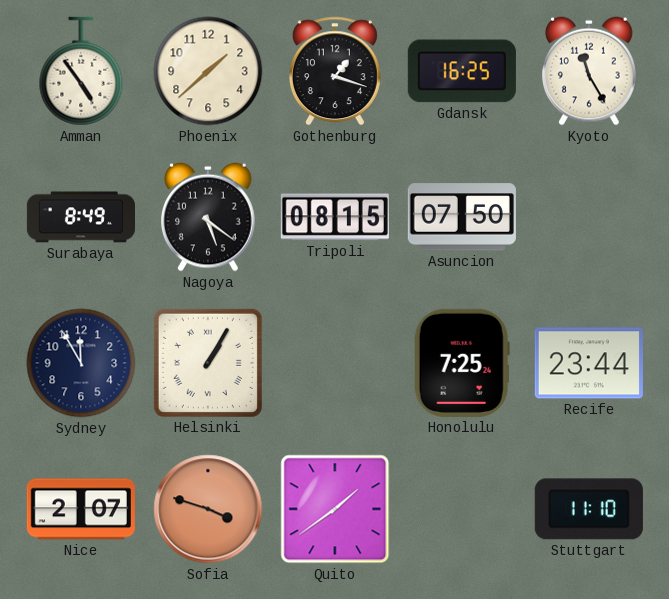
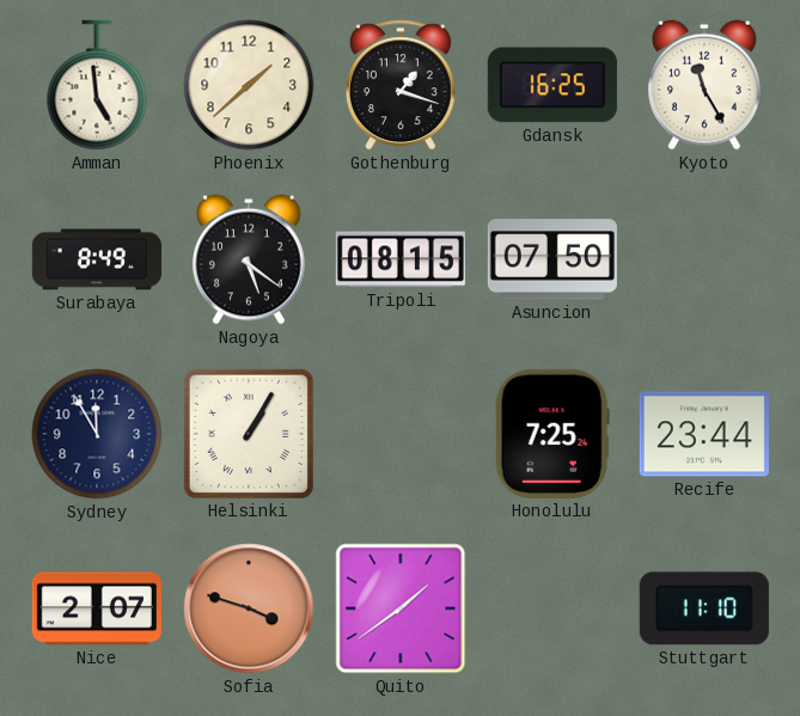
Amman: 4:54 -> 4:59
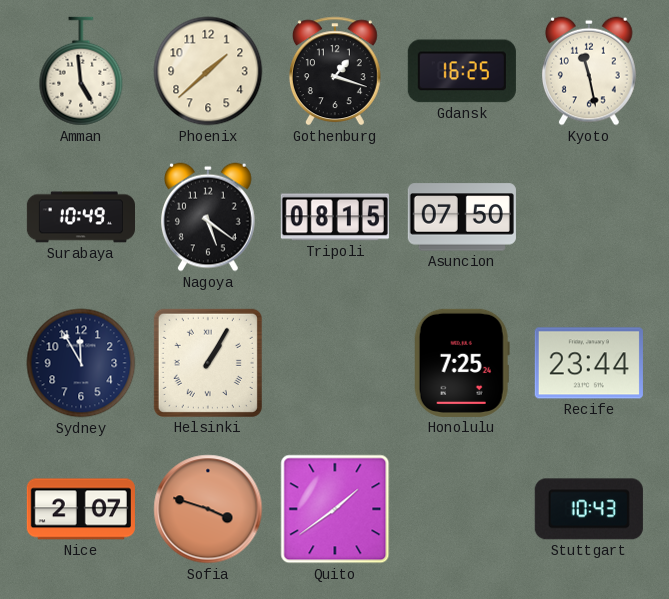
Kyoto: 11:25 -> 11:28
Surabaya: 8:49 -> 10:49
Stuttgart: 11:10 -> 10:43
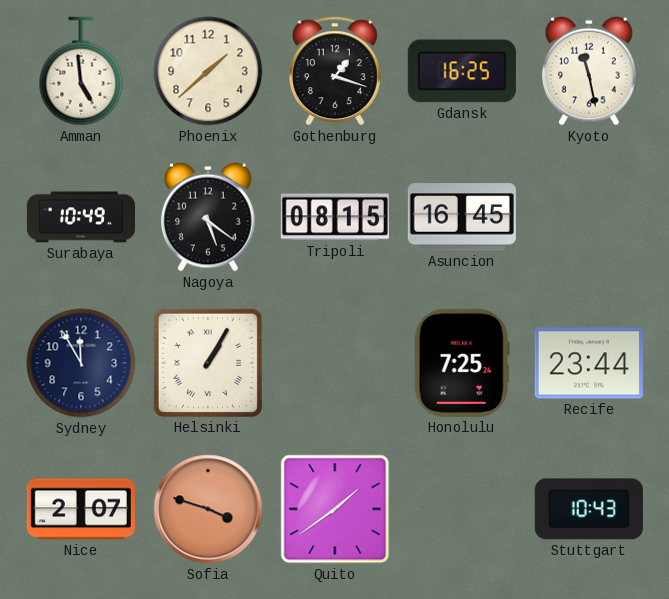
Asuncion: 07:50 -> 16:45
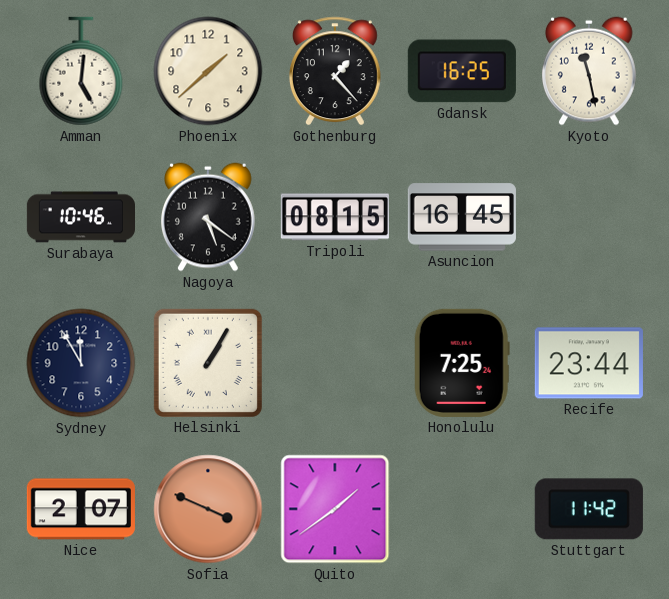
Amman: 4:59 -> 5:01
Gothenburg: 1:18 -> 1:23
Surabaya: 10:49 -> 10:46
Sofia: 3:48 -> 3:49
Stuttgart: 10:43 -> 11:42
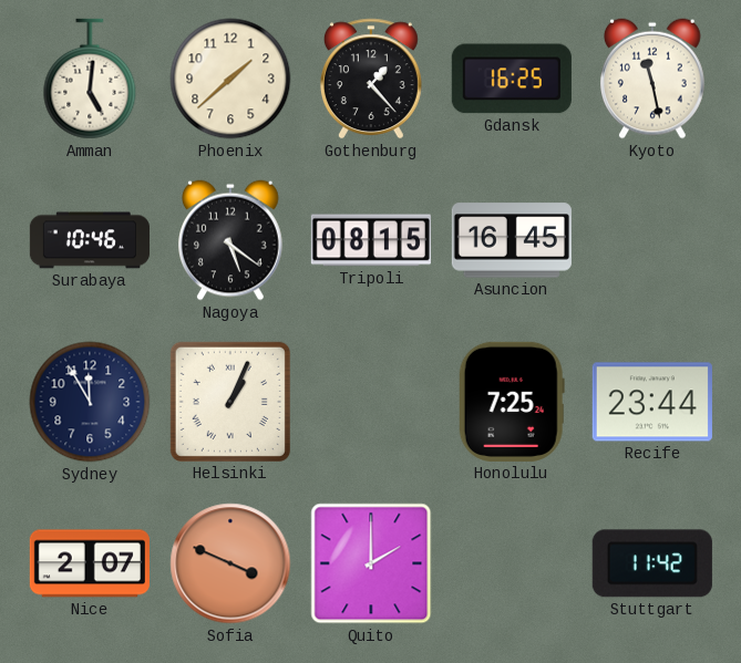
Helsinki: 1:05 -> 1:04
Quito: 1:39 -> 2:00
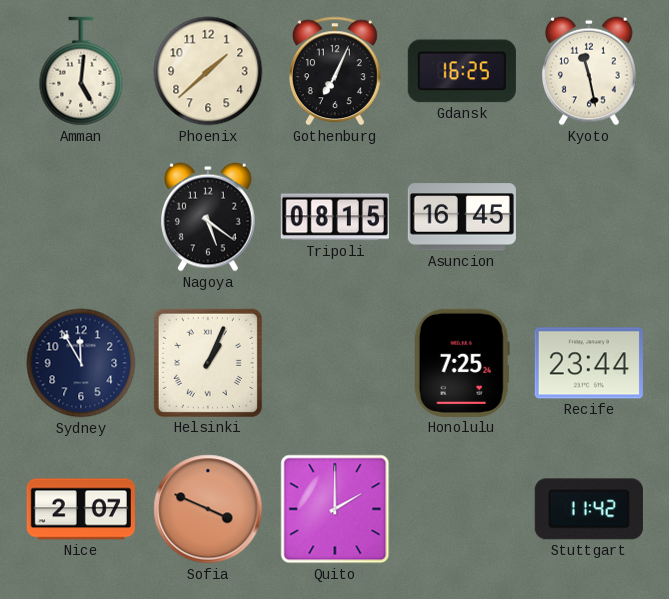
Gothenburg: 1:23 -> 7:04
Surabaya: 10:46 -> none
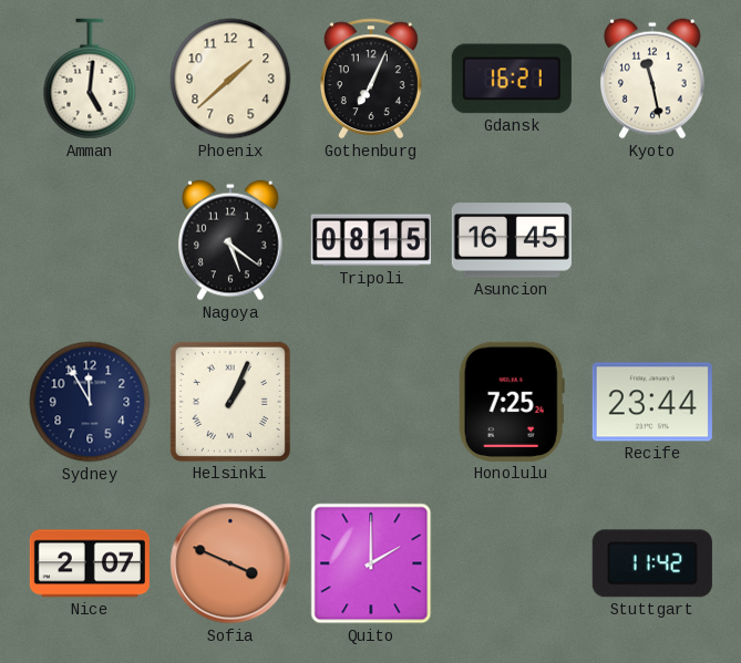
Gdansk: 16:25 -> 16:21
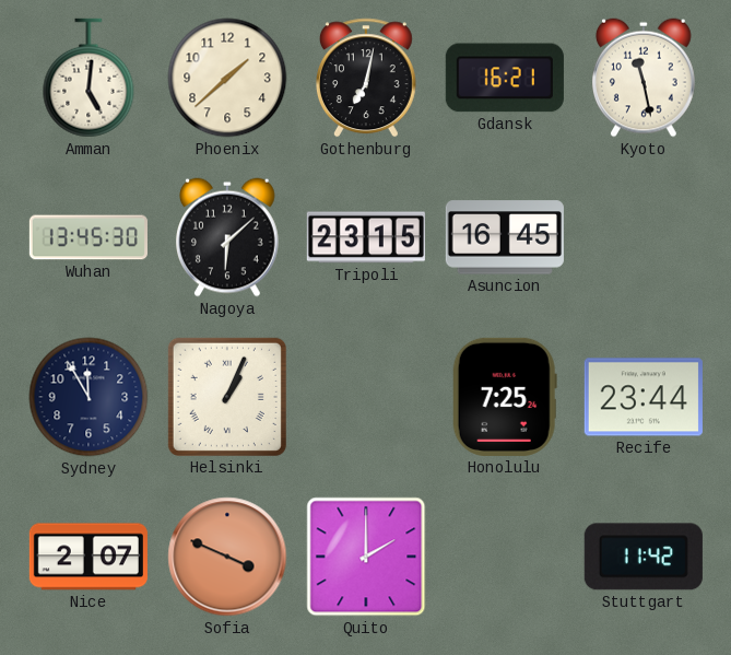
Gothenburg: 7:04 -> 7:02
Wuhan: none -> 13:45
Nagoya: 5:21 -> 6:08
Tripoli: 08:15 -> 23:15
